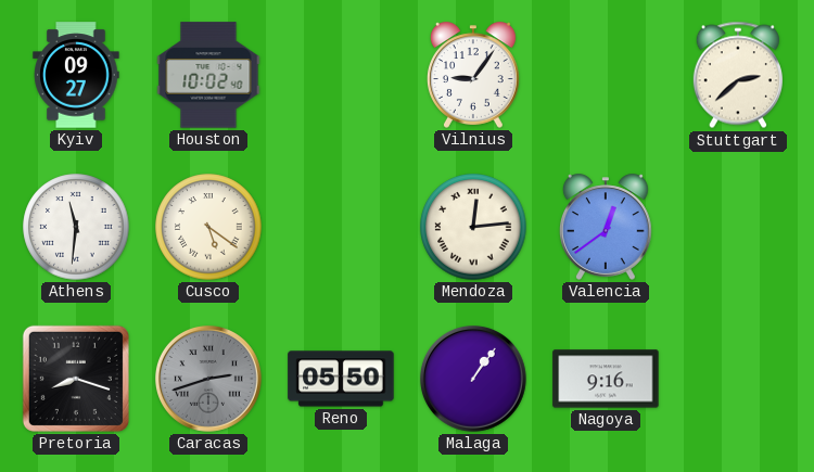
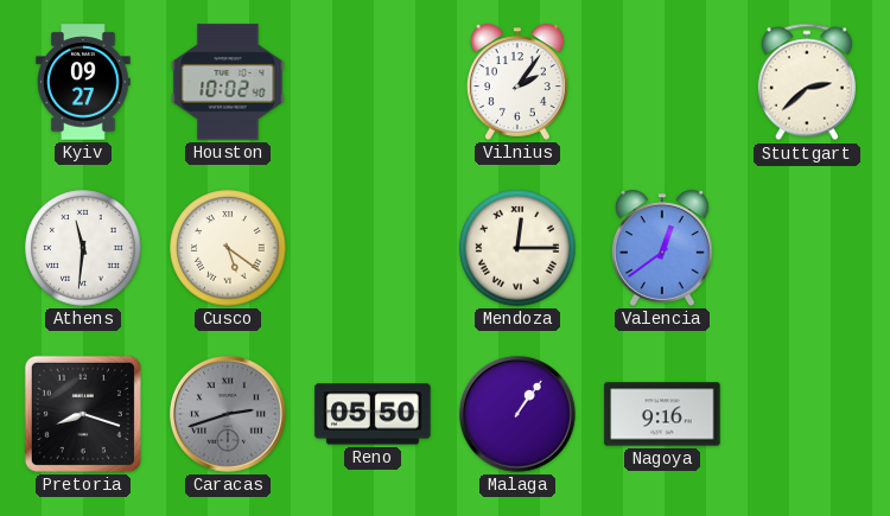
Vilnius: 9:06 -> 2:06
Mendoza: 12:14 -> 12:15
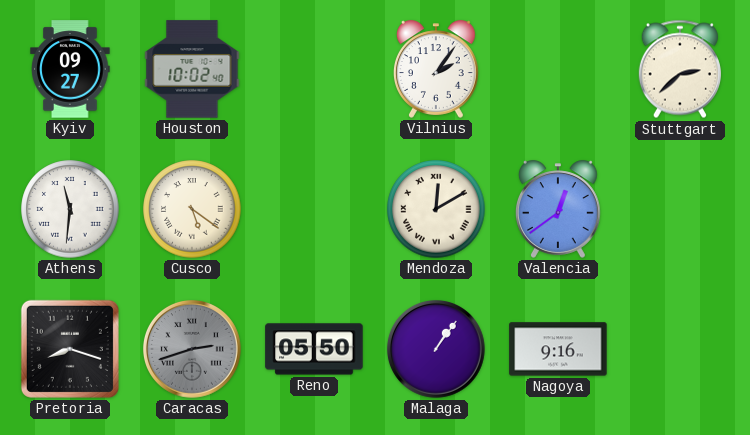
Mendoza: 12:15 -> 12:10
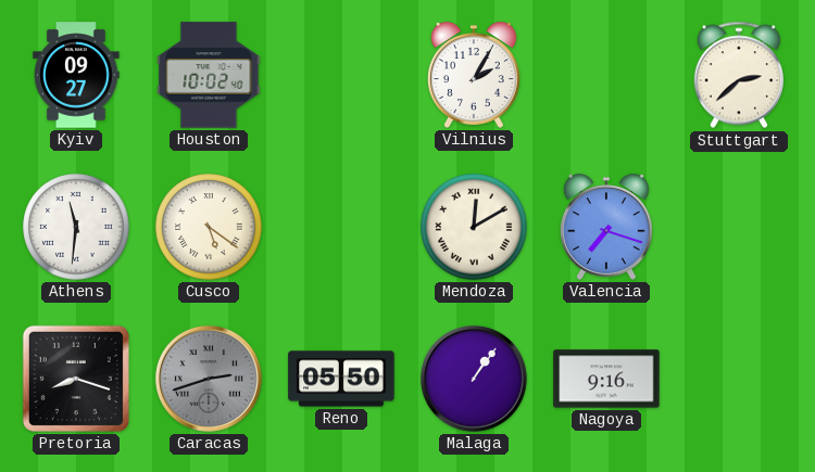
Vilnius: 2:06 -> 2:05
Valencia: 12:39 -> 7:18
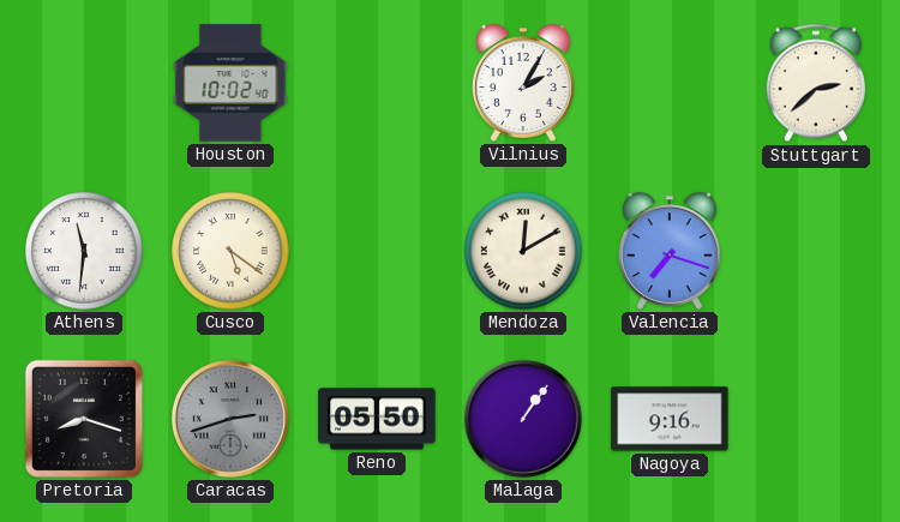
Kyiv: 09:27 -> none
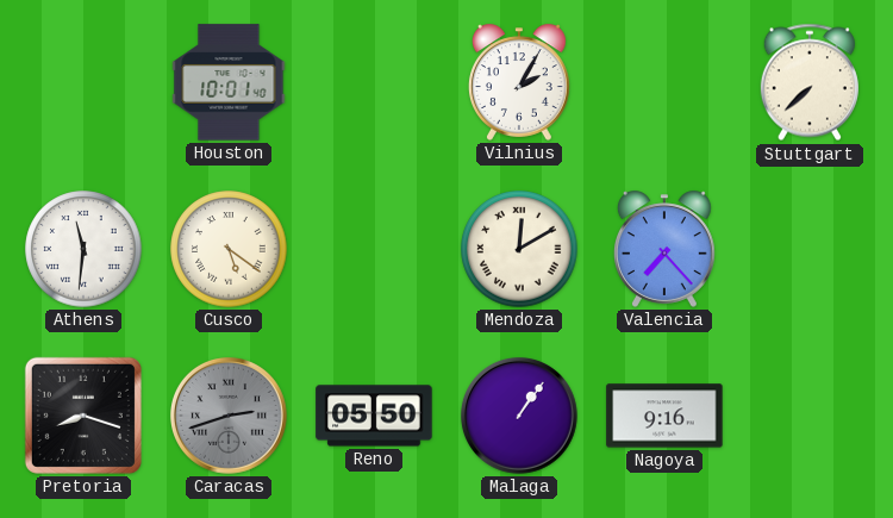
Houston: 10:02 -> 10:01
Stuttgart: 2:38 -> 7:38
Valencia: 7:18 -> 7:23
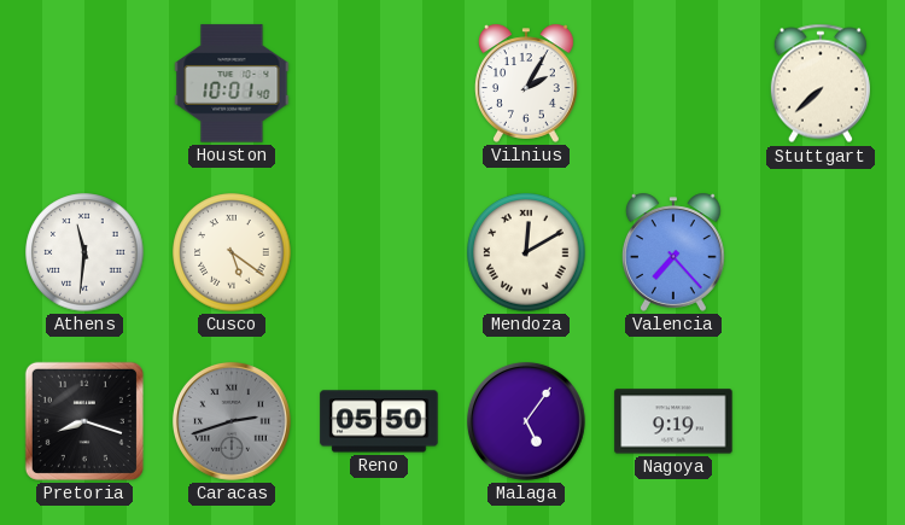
Malaga: 1:06 -> 5:06
Nagoya: 9:16 -> 9:19
